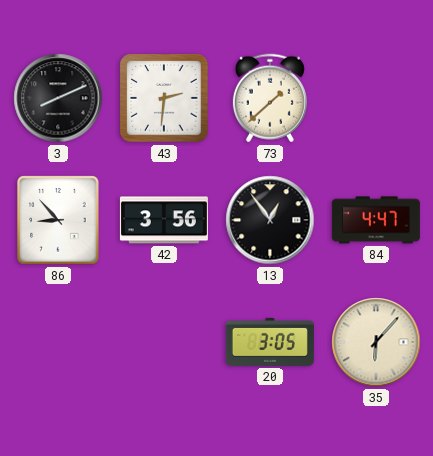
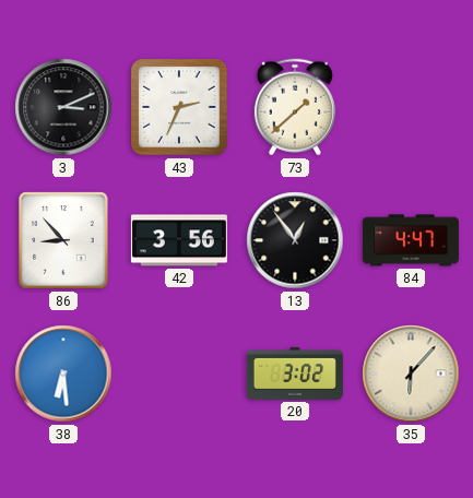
3: 8:11 -> 3:11
43: 2:31 -> 2:34
38: none -> 6:29
20: 3:05 -> 3:02
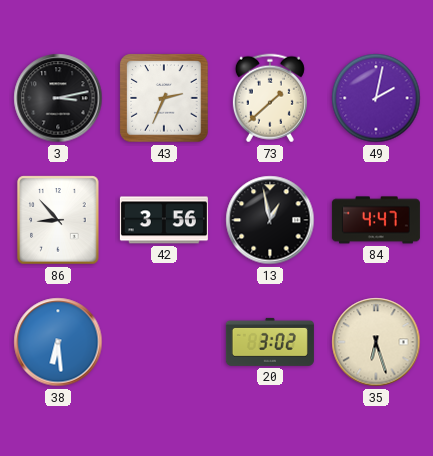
3: 3:11 -> 3:13
49: none -> 2:02
13: 12:54 -> 12:58
35: 6:07 -> 6:27
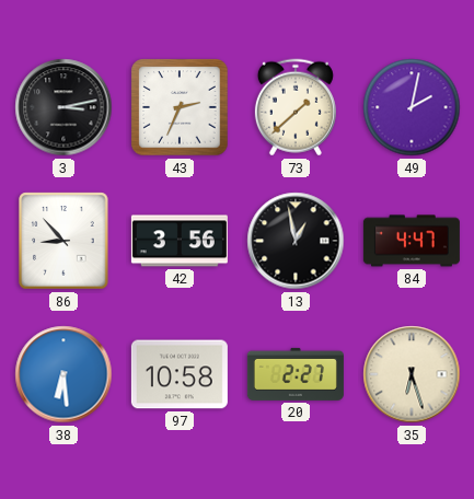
97: none -> 10:58
20: 3:02 -> 2:27
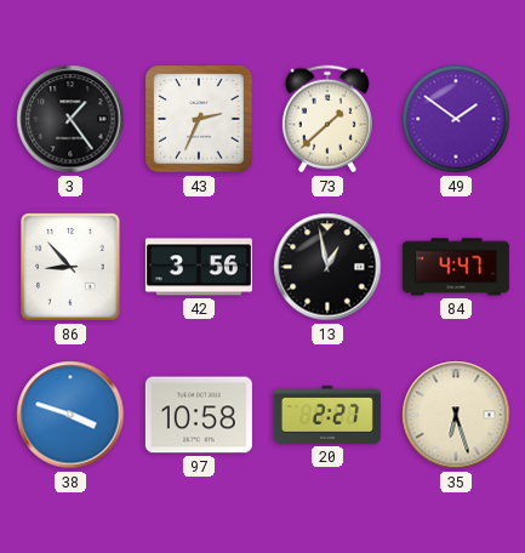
3: 3:13 -> 1:24
49: 2:02 -> 1:51
38: 6:29 -> 3:48
